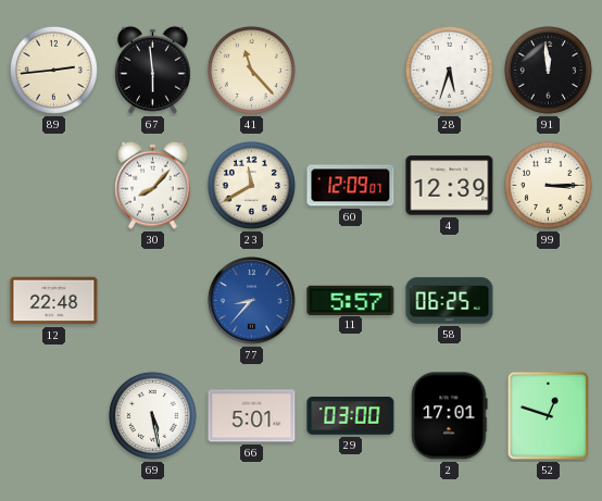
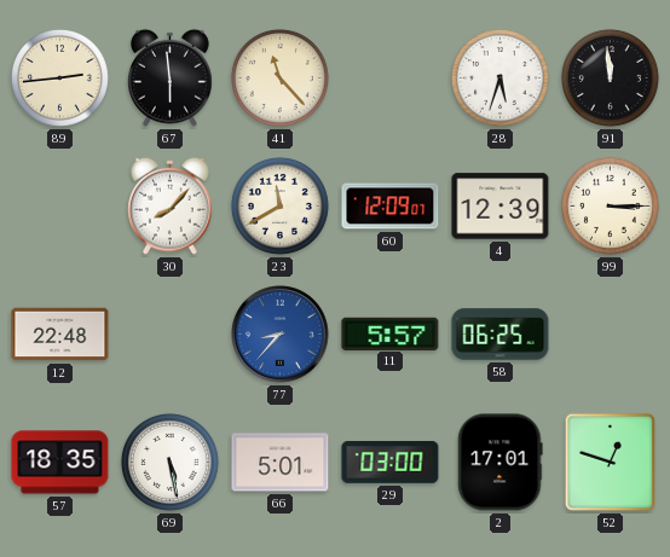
57: none -> 18:35
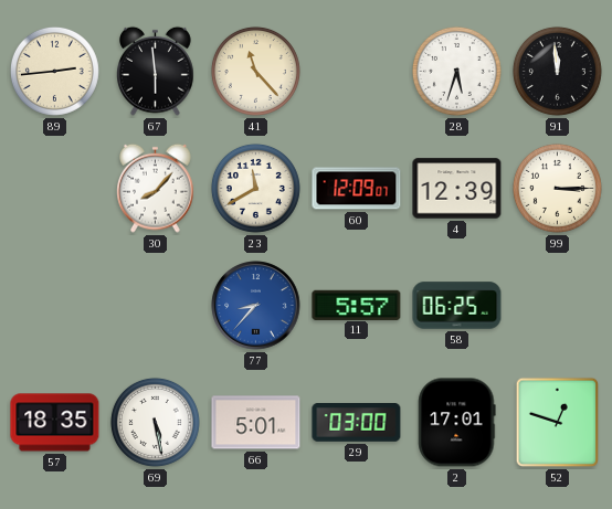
12: 22:48 -> none
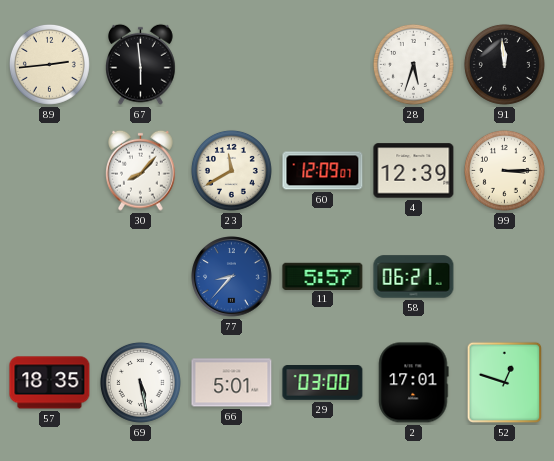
41: 11:23 -> none
58: 06:25 -> 06:21
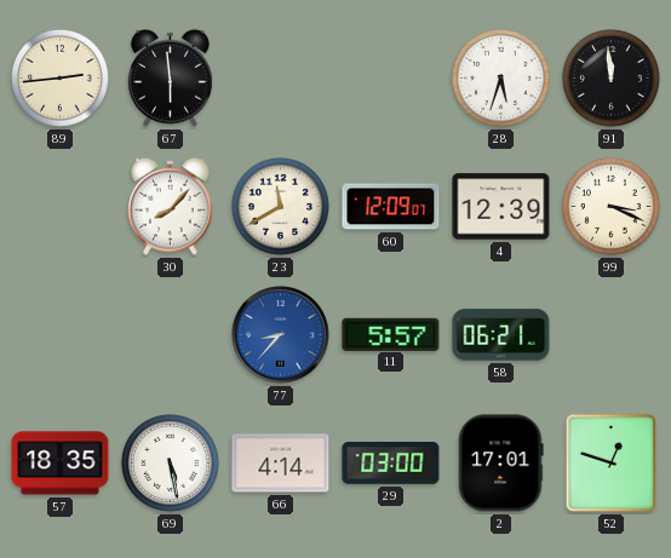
99: 3:15 -> 3:19
66: 5:01 -> 4:14
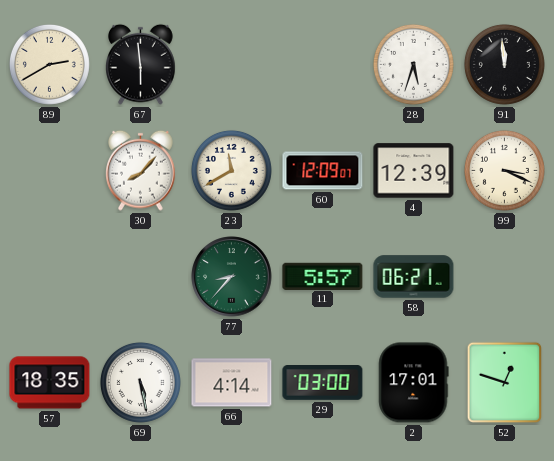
89: 2:44 -> 2:40
77 dial: blue -> green
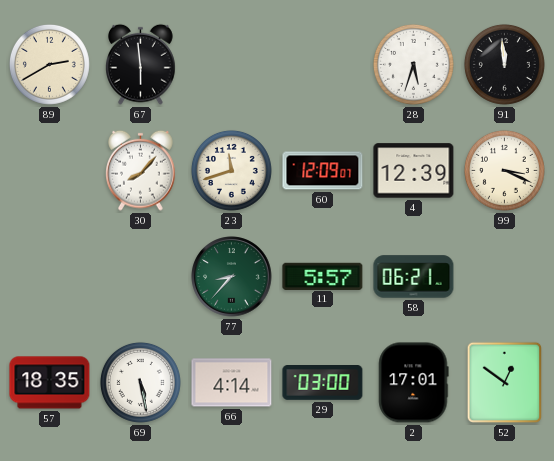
23: 11:40 -> 11:42
52: 12:48 -> 12:51
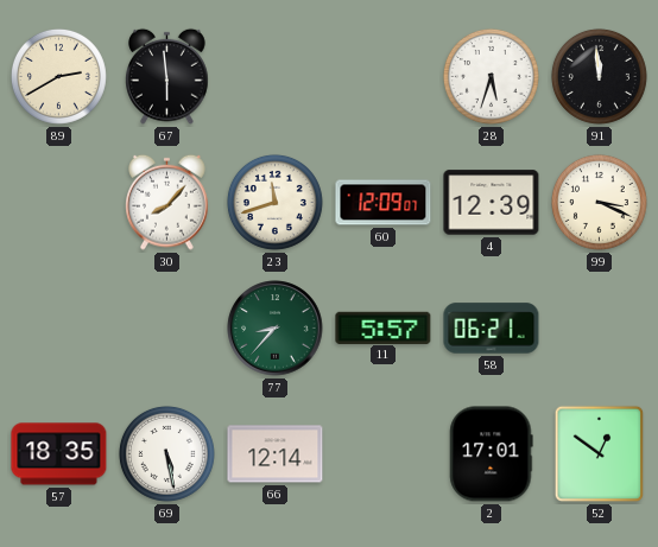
66: 4:14 -> 12:14
29: 03:00 -> none
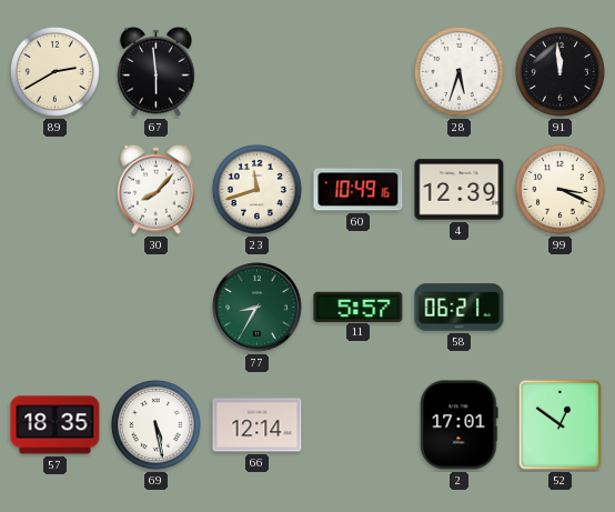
60: 12:09 -> 10:49
77: 8:37 -> 8:35
